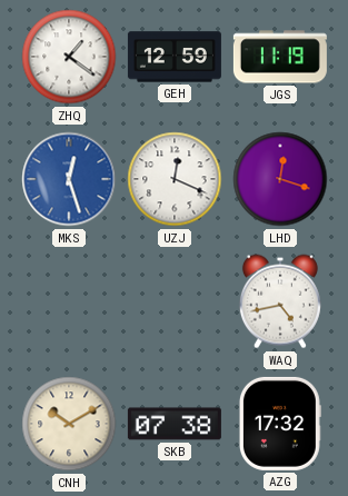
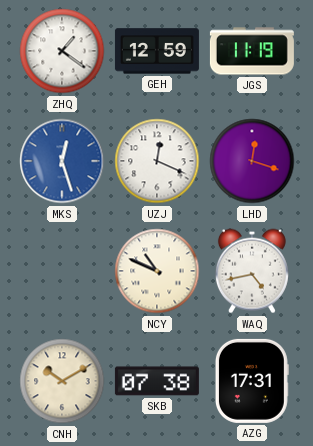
NCY: none -> 10:49
AZG: 17:32 -> 17:31
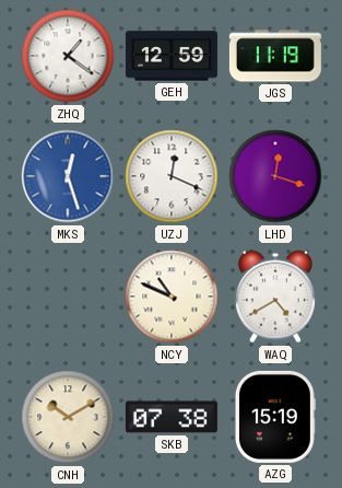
WAQ: 4:43 -> 4:40
AZG: 17:31 -> 15:19
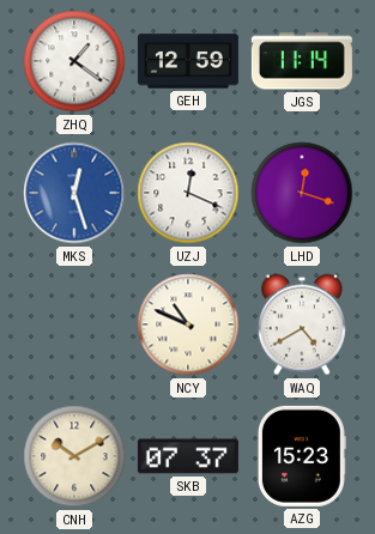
JGS: 11:19 -> 11:14
SKB: 07:38 -> 07:37
AZG: 15:19 -> 15:23
